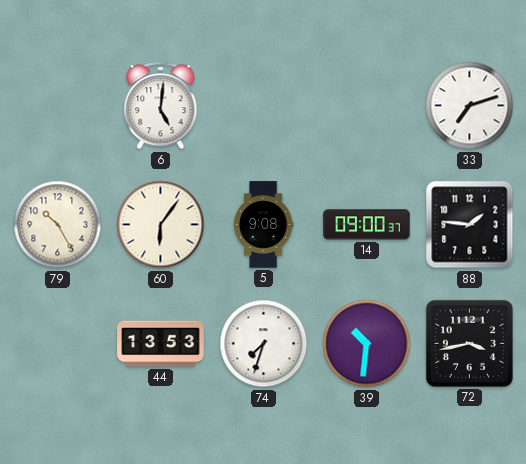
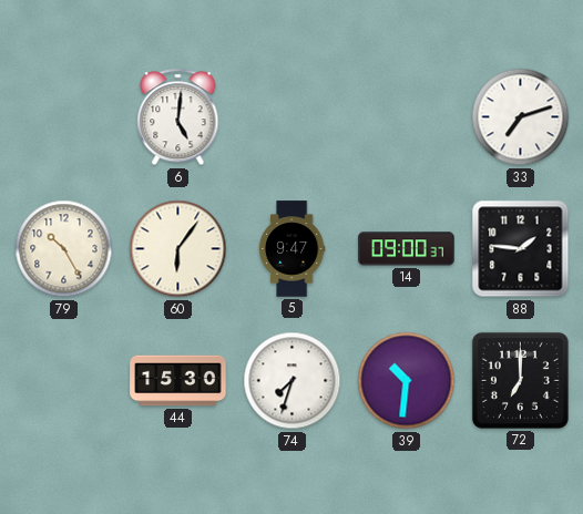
5: 9:08 -> 9:47
44: 13:53 -> 15:30
72: 3:43 -> 7:00
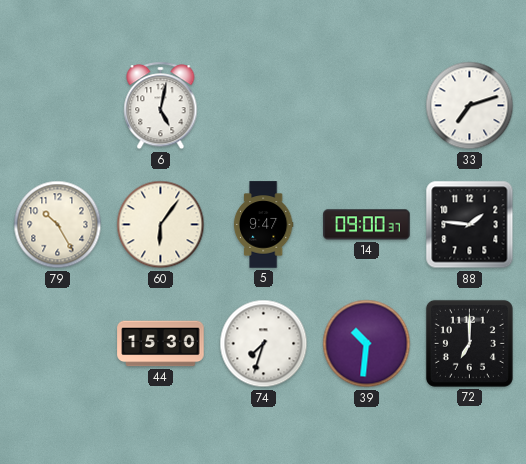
6: 5:01 -> 5:02
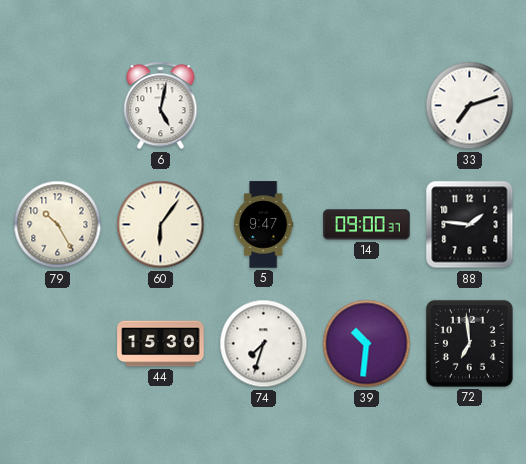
72: 7:00 -> 6:59
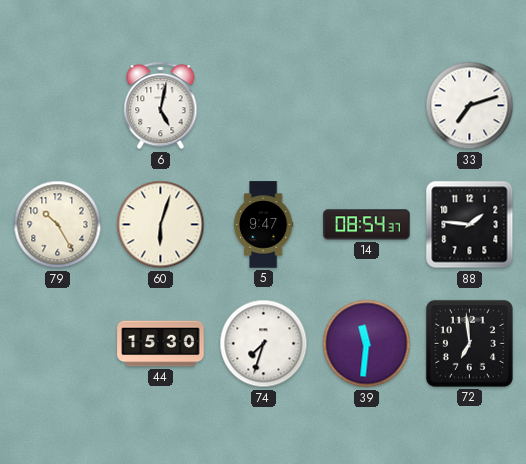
60: 6:06 -> 6:03
14: 09:00 -> 08:54
39: 10:31 -> 11:31
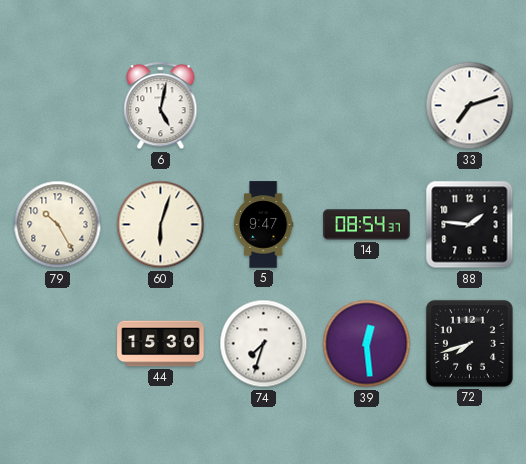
39: 11:31 -> 12:29
72: 6:59 -> 7:42
